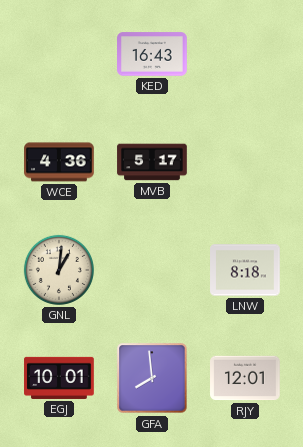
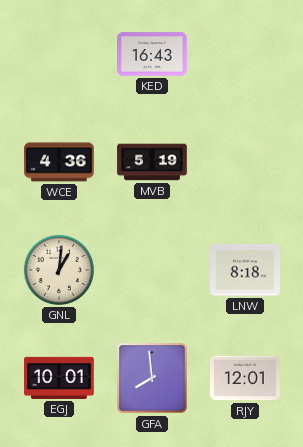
MVB: 5:17 -> 5:19
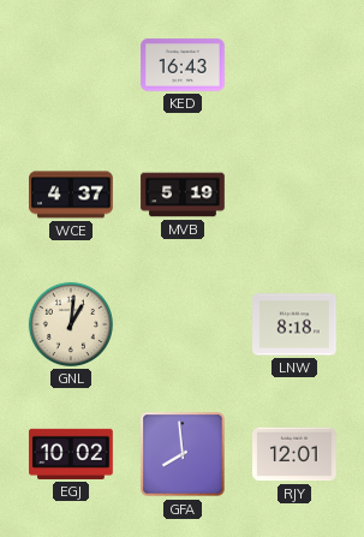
WCE: 4:36 -> 4:37
EGJ: 10:01 -> 10:02
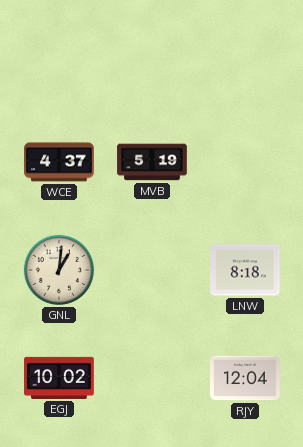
KED: 16:43 -> none
GFA: 7:59 -> none
RJY: 12:01 -> 12:04
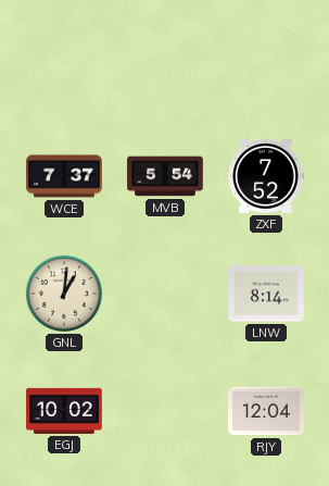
WCE: 4:37 -> 7:37
MVB: 5:19 -> 5:54
ZXF: none -> 7:52
LNW: 8:18 -> 8:14
